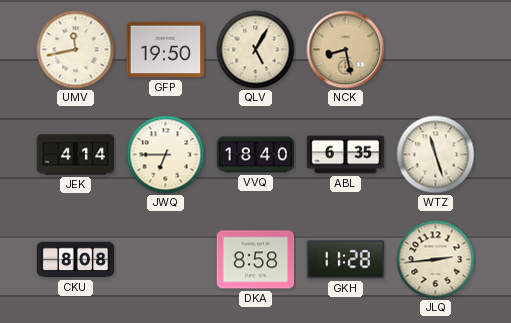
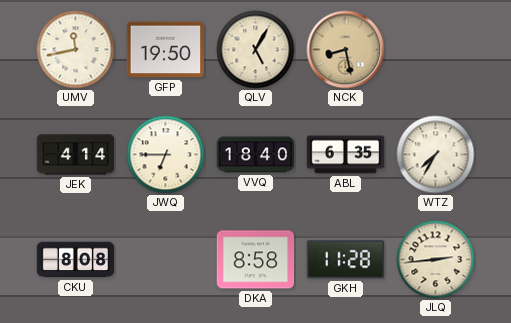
WTZ: 11:27 -> 7:35
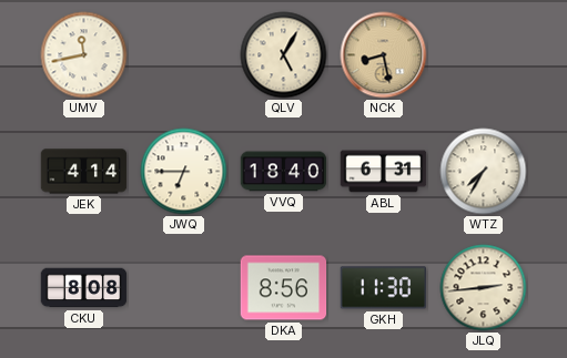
GFP: 19:50 -> none
ABL: 6:35 -> 6:31
DKA: 8:58 -> 8:56
GKH: 11:28 -> 11:30
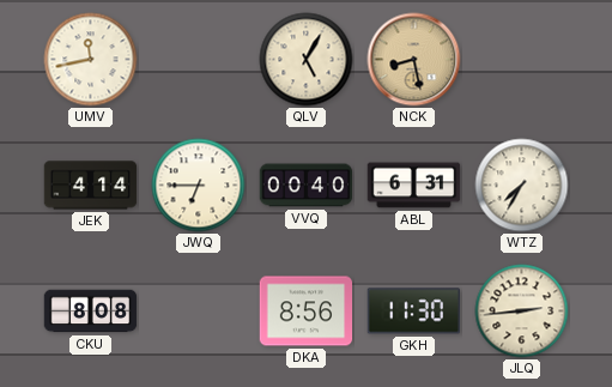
VVQ: 18:40 -> 00:40
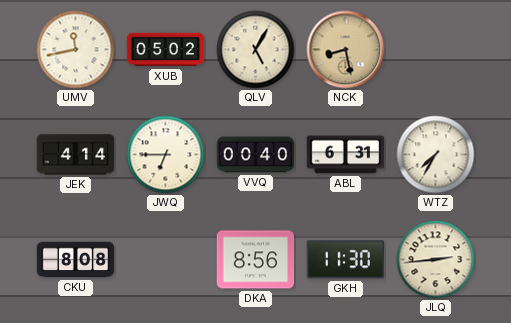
XUB: none -> 05:02
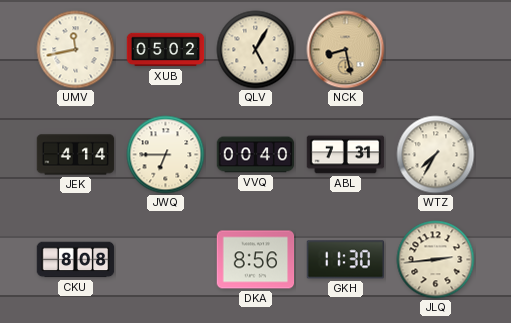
ABL: 6:31 -> 7:31
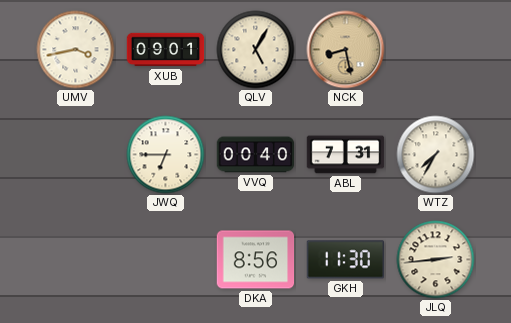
UMV: 11:43 -> 3:43
XUB: 05:02 -> 09:01
JEK: 4:14 -> none
CKU: 8:08 -> none
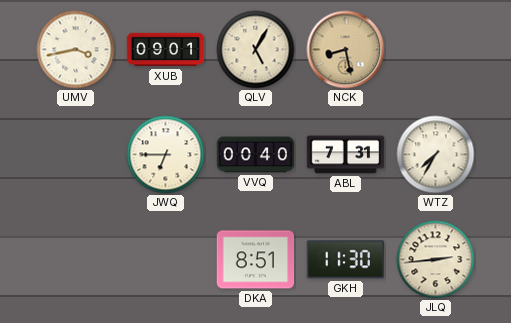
DKA: 8:56 -> 8:51
